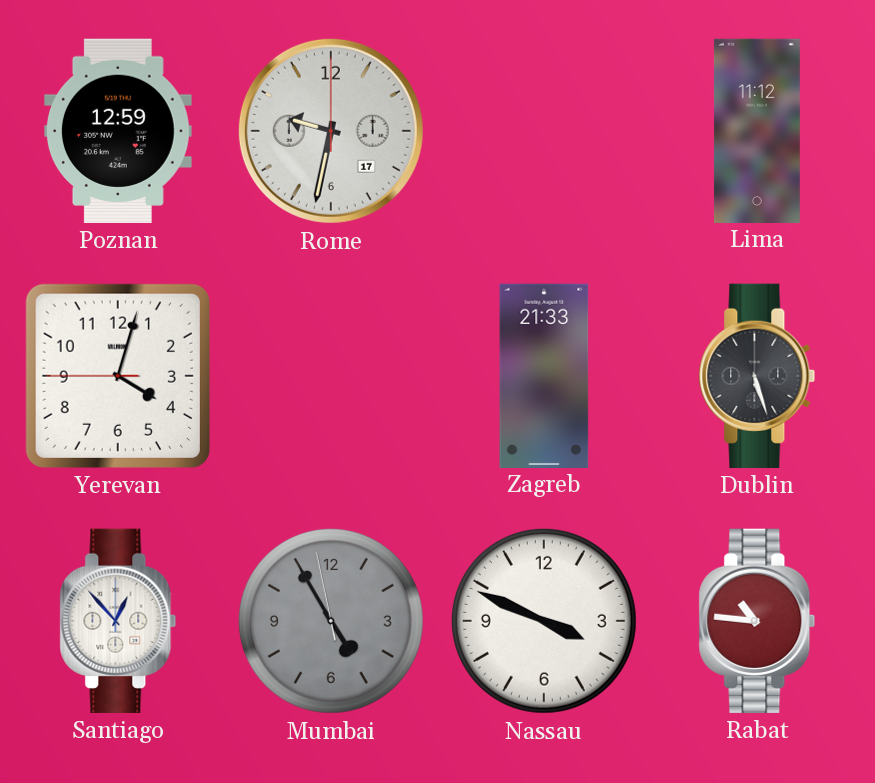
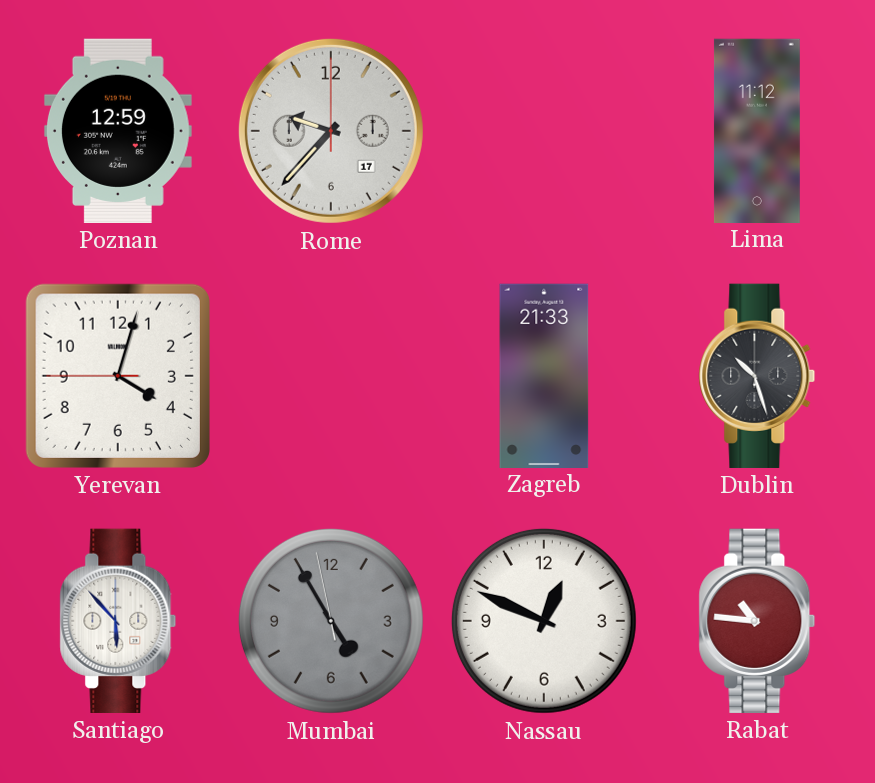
Rome: 9:32 -> 9:37
Dublin: 5:27 -> 10:27
Santiago: 12:53 -> 5:53
Nassau: 3:49 -> 12:49
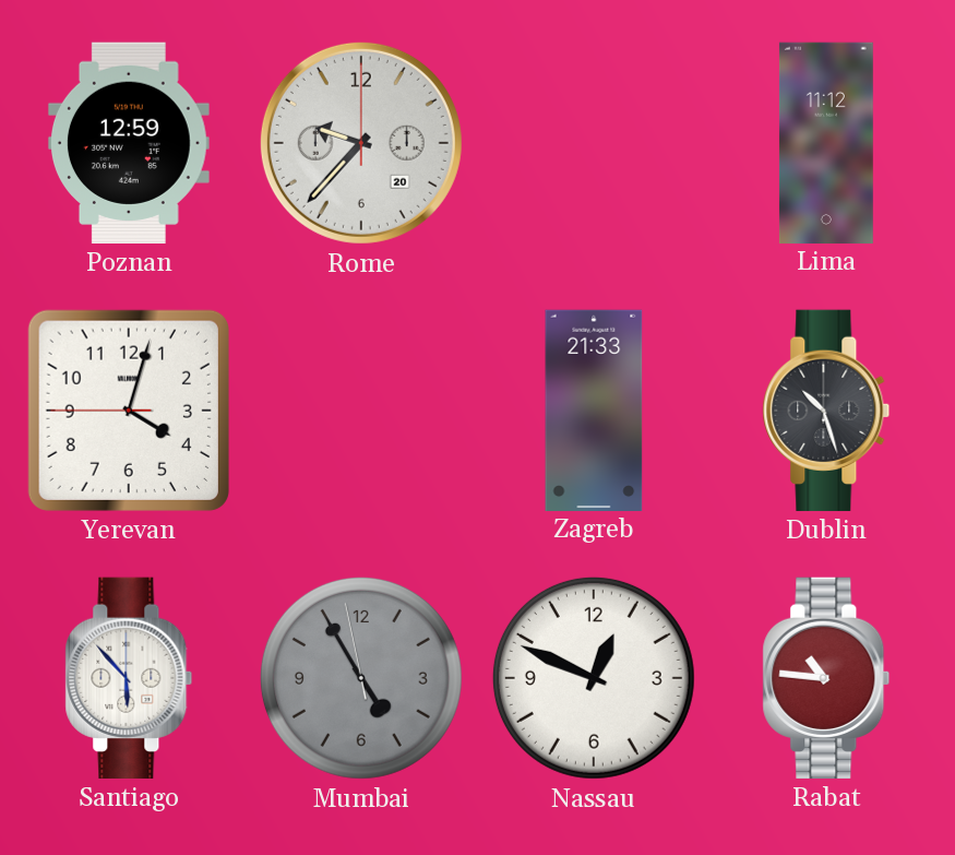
Rome date: 17 -> 20
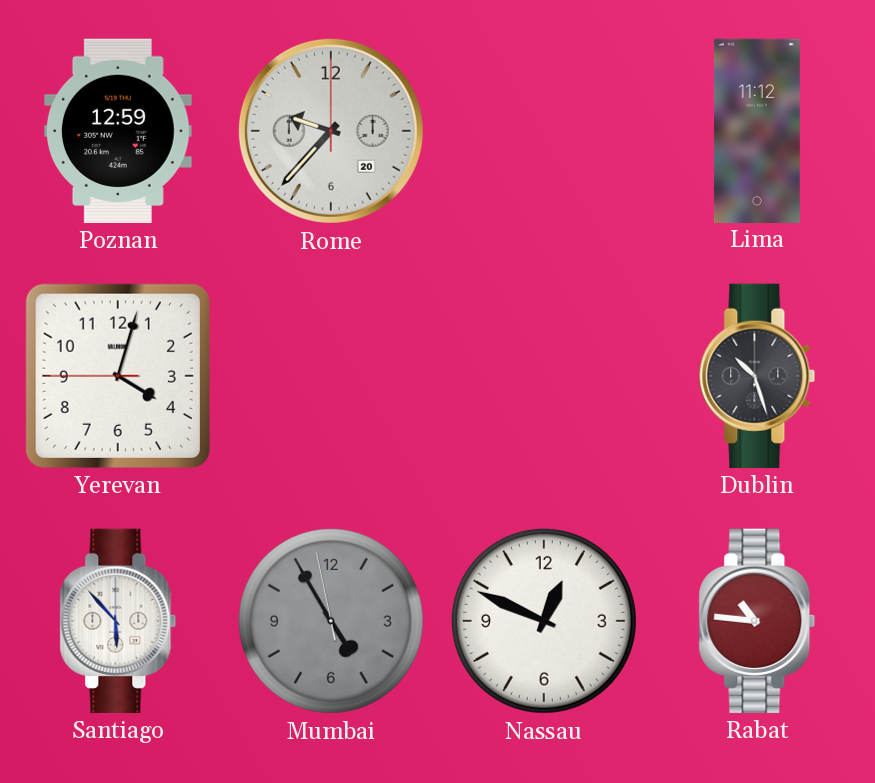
Zagreb: 21:33 -> none
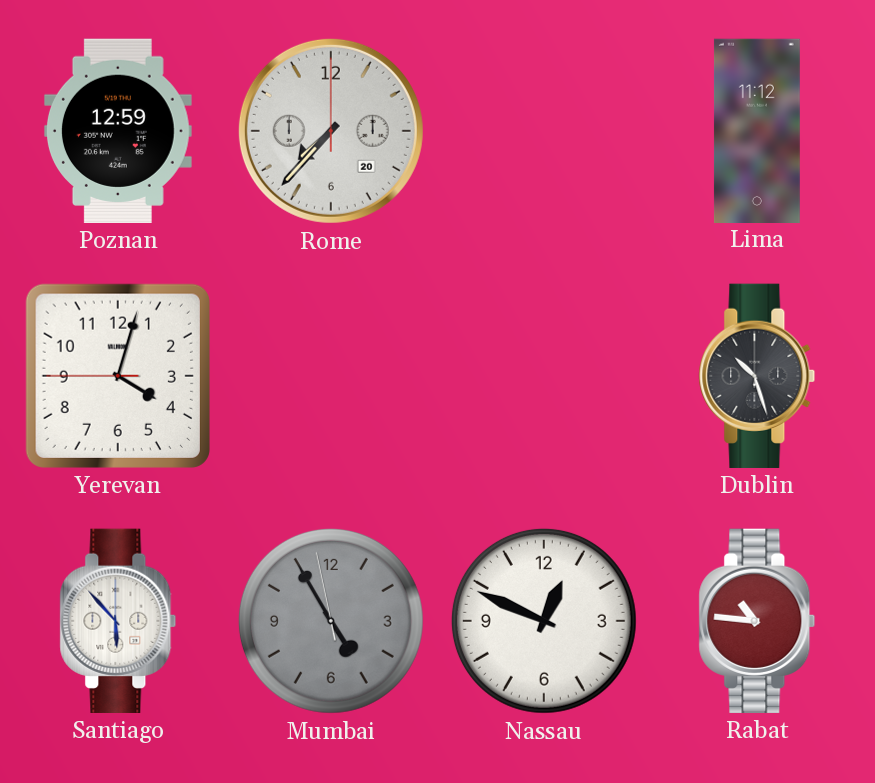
Rome: 9:37 -> 7:37
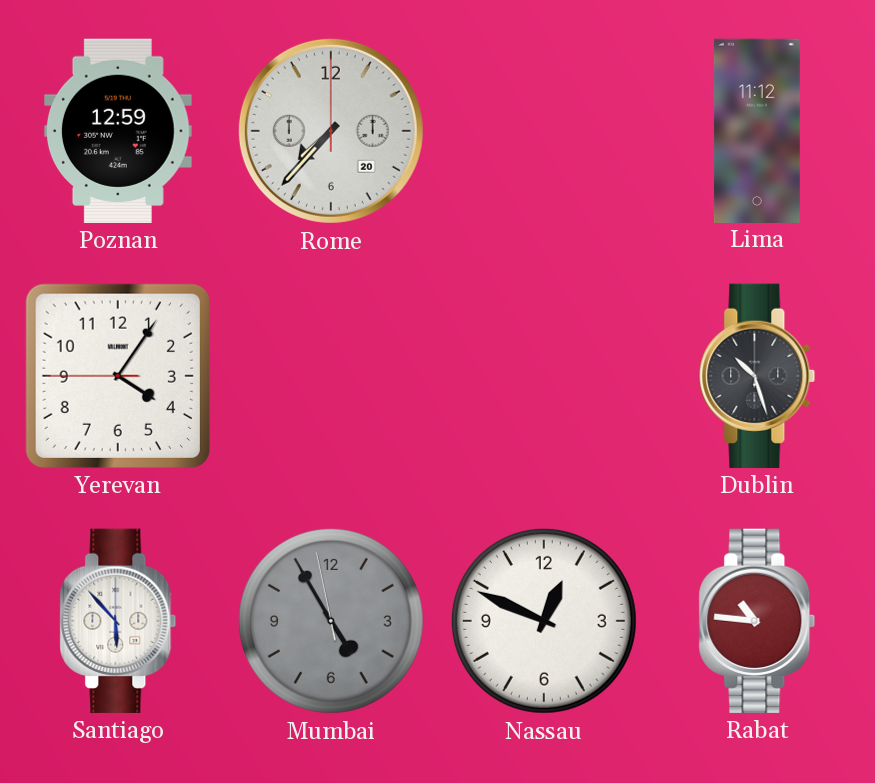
Yerevan: 4:02 -> 4:05
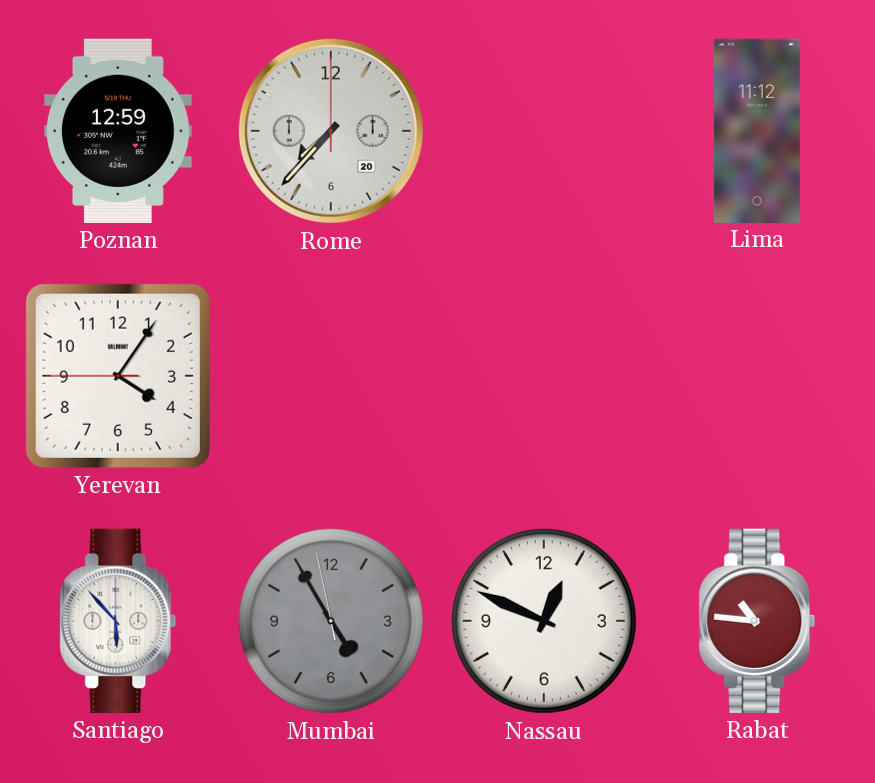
Dublin: 10:27 -> none
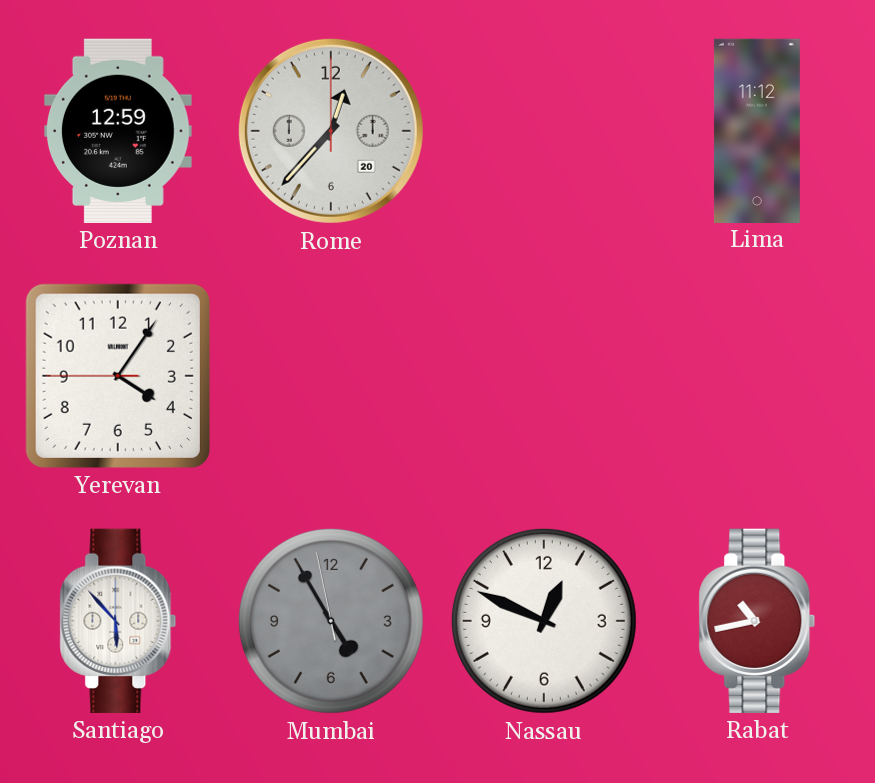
Rome: 7:37 -> 12:37
Rabat: 10:46 -> 10:43
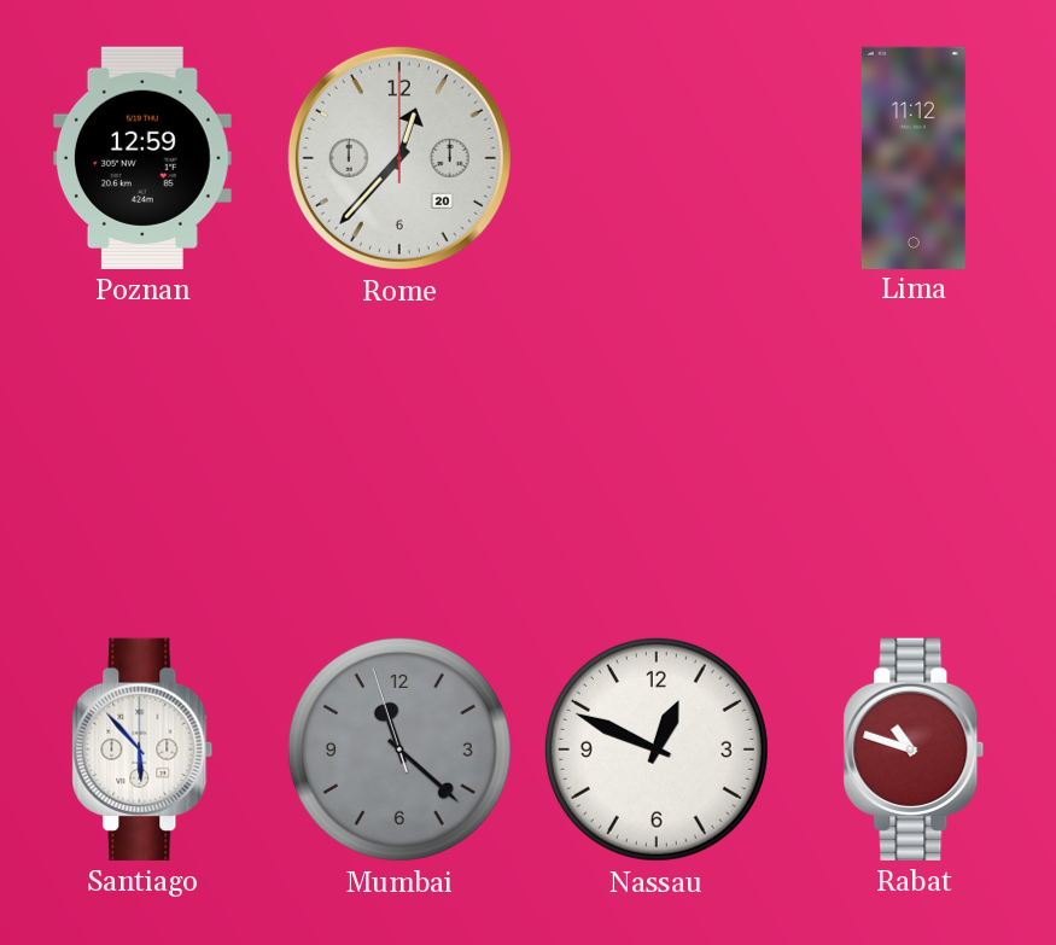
Yerevan: 4:05 -> none
Mumbai: 4:54 -> 11:21
Rabat: 10:43 -> 10:48
